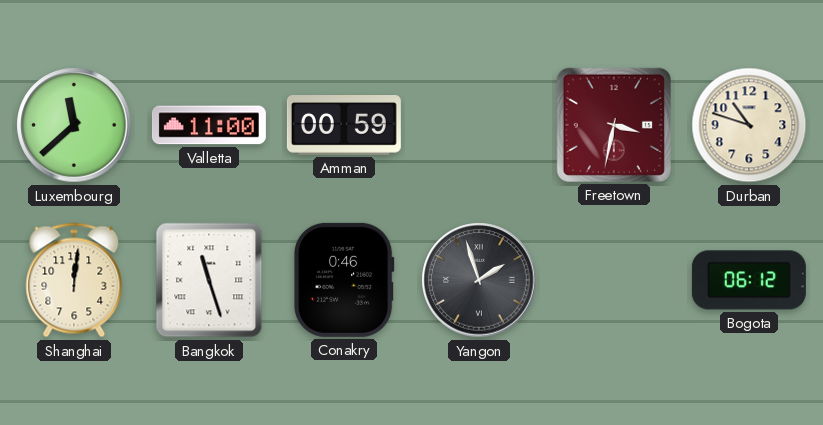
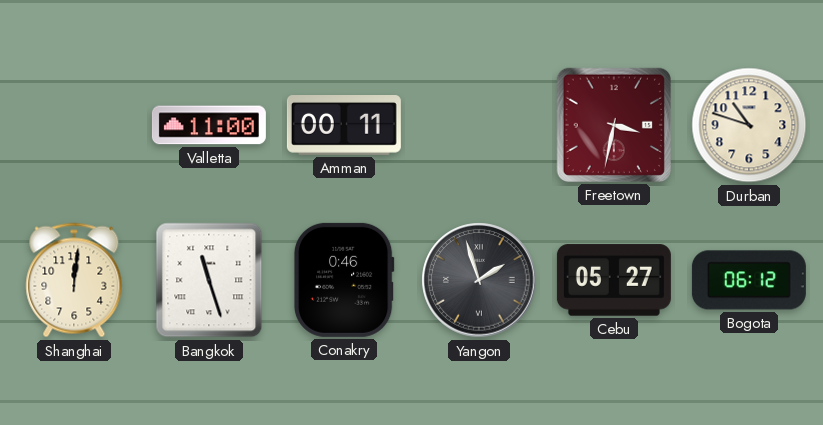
Luxembourg: 11:38 -> none
Amman: 00:59 -> 00:11
Cebu: none -> 05:27
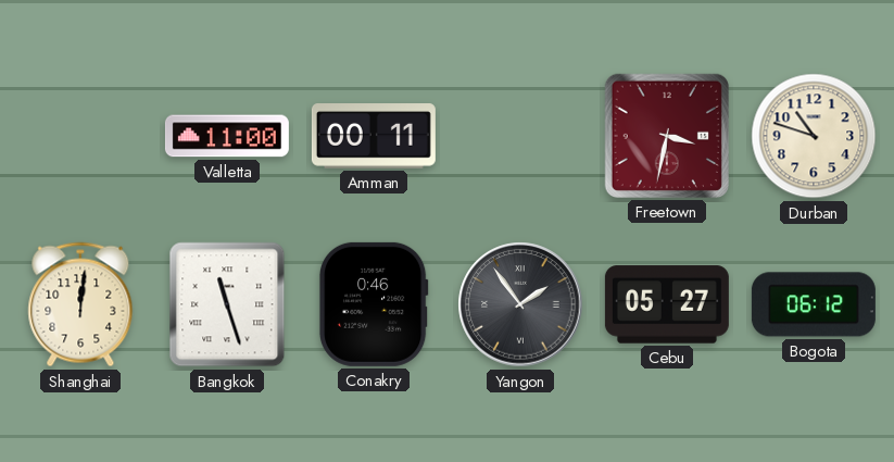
Yangon: 1:57 -> 1:54
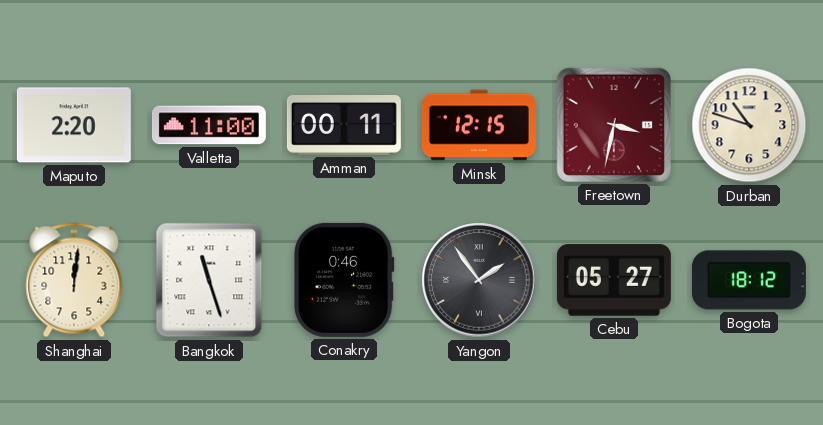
Maputo: none -> 2:20
Minsk: none -> 12:15
Bogota: 06:12 -> 18:12
